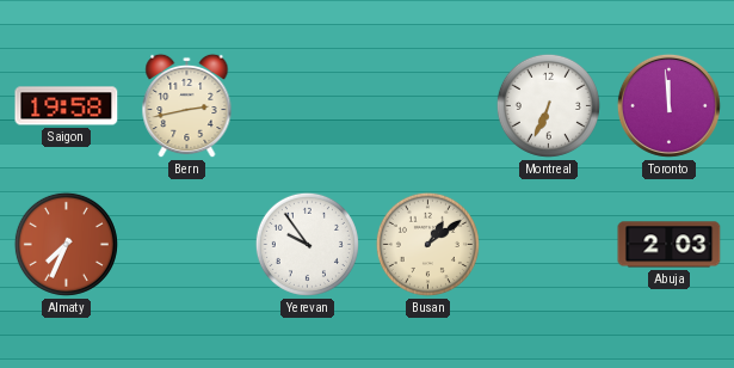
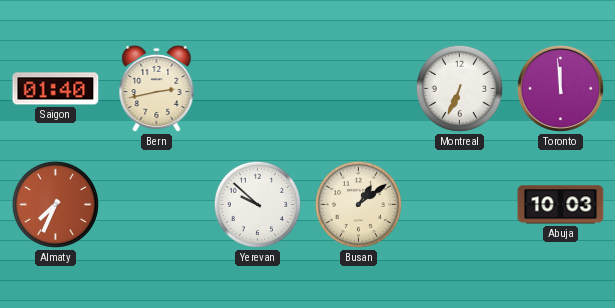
Saigon: 19:58 -> 01:40
Yerevan: 9:54 -> 9:52
Abuja: 2:03 -> 10:03
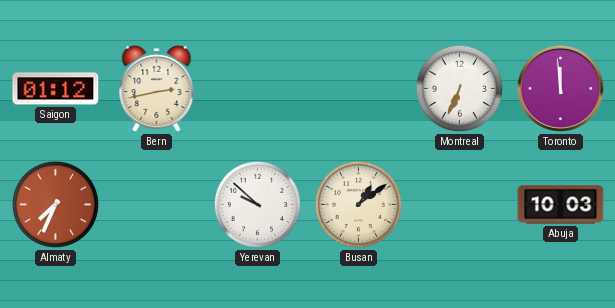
Saigon: 01:40 -> 01:12
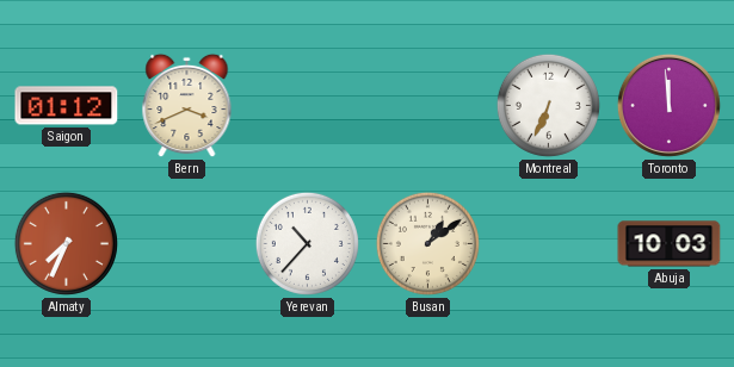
Bern: 2:43 -> 3:41
Yerevan: 9:52 -> 10:37
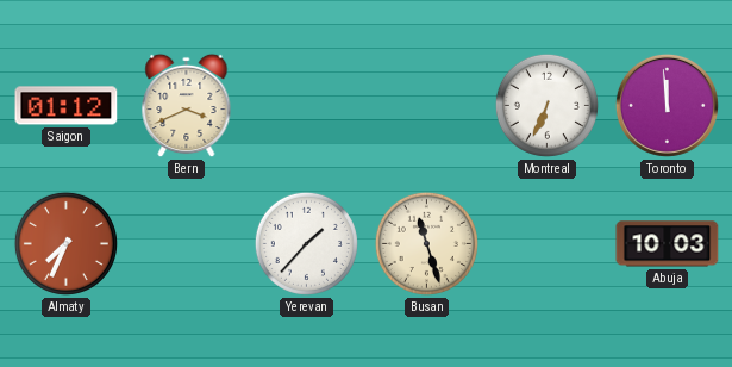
Yerevan: 10:37 -> 1:37
Busan: 1:09 -> 11:27
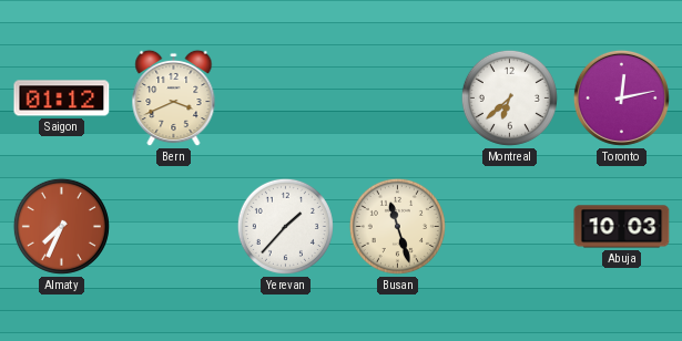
Montreal: 6:34 -> 6:38
Toronto: 11:59 -> 12:13
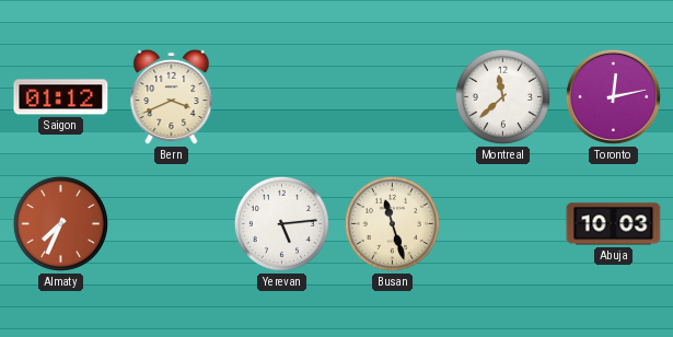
Montreal: 6:38 -> 11:38
Yerevan: 1:37 -> 5:14
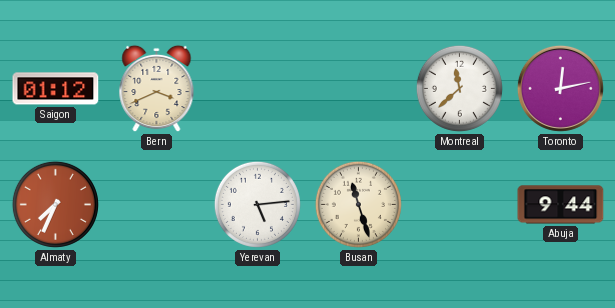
Abuja: 10:03 -> 9:44
